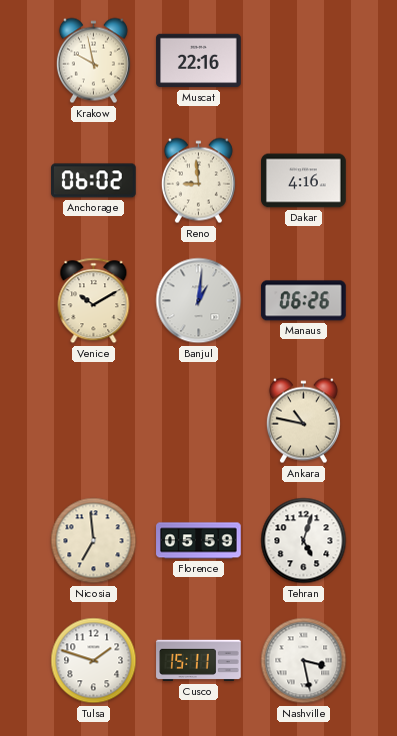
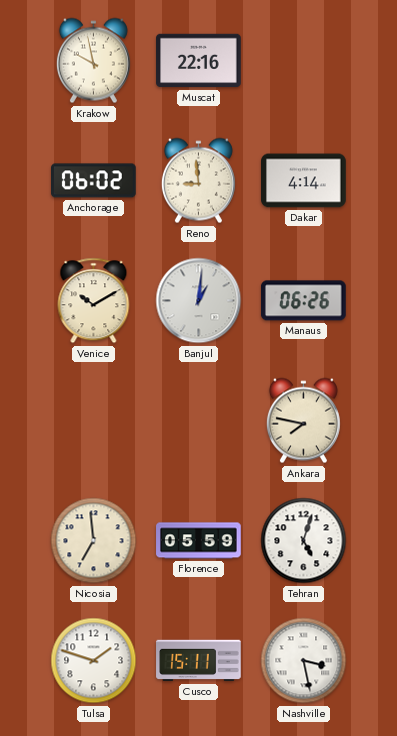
Dakar: 4:16 -> 4:14
Ankara: 10:47 -> 7:47
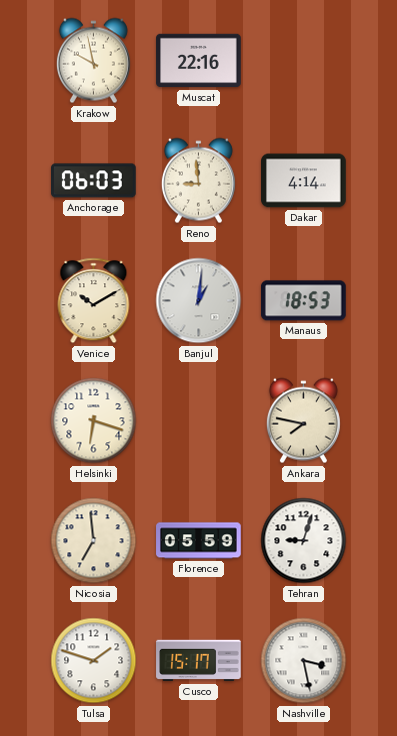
Anchorage: 06:02 -> 06:03
Manaus: 06:26 -> 18:53
Helsinki: none -> 6:18
Tehran: 5:03 -> 9:03
Cusco: 15:11 -> 15:17
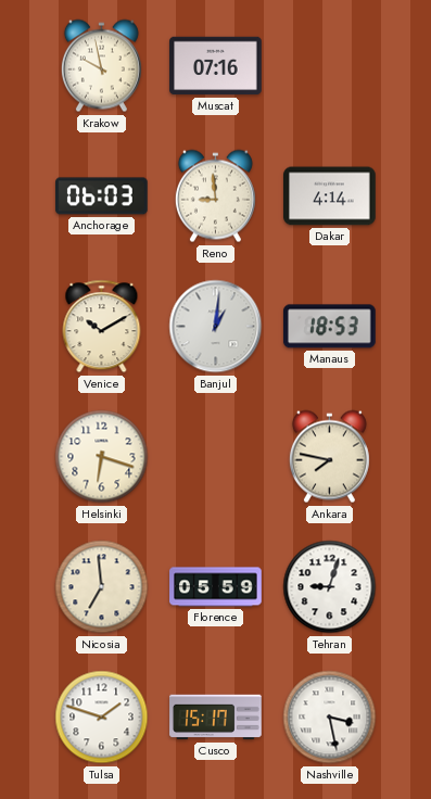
Muscat: 22:16 -> 07:16
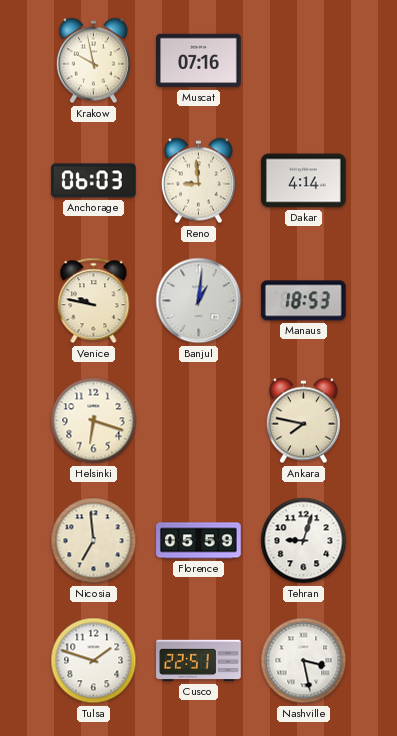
Venice: 10:10 -> 9:47
Cusco: 15:17 -> 22:51
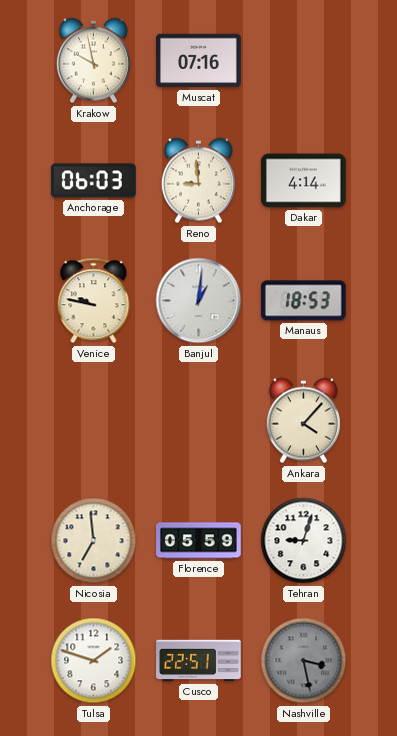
Helsinki: 6:18 -> none
Ankara: 7:47 -> 4:07
Nashville dial: white -> grey
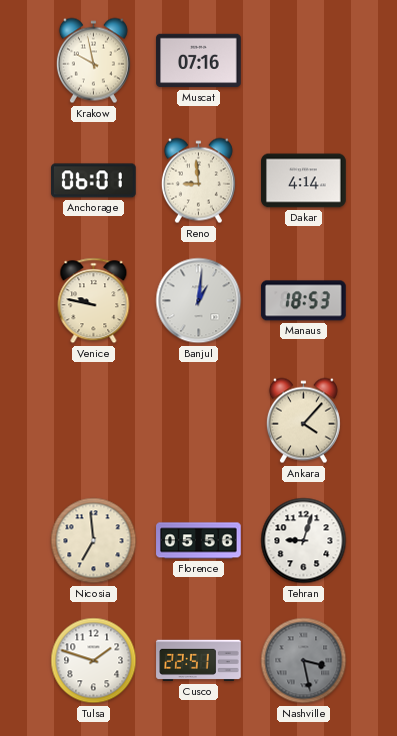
Anchorage: 06:03 -> 06:01
Florence: 05:59 -> 05:56
